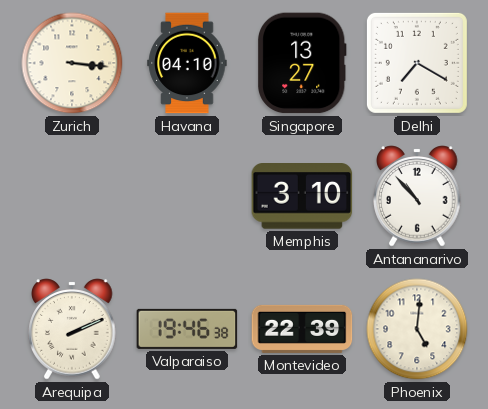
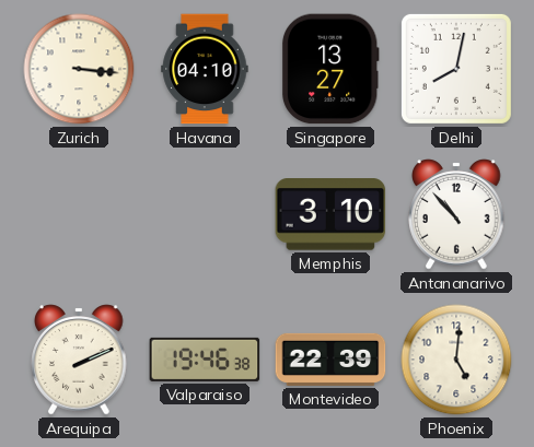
Delhi: 7:20 -> 8:02
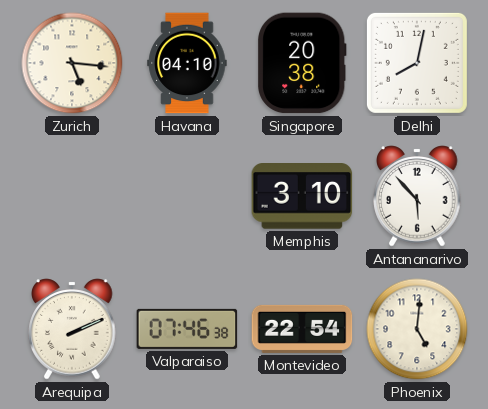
Zurich: 3:16 -> 5:16
Singapore: 13:27 -> 20:38
Antananarivo: 10:53 -> 5:53
Valparaiso: 19:46 -> 07:46
Montevideo: 22:39 -> 22:54
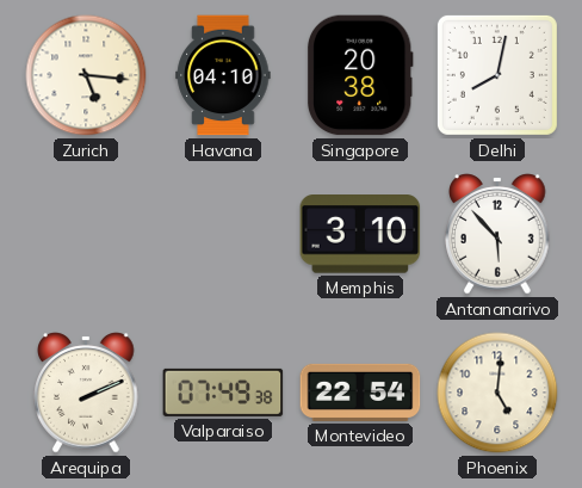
Valparaiso: 07:46 -> 07:49
